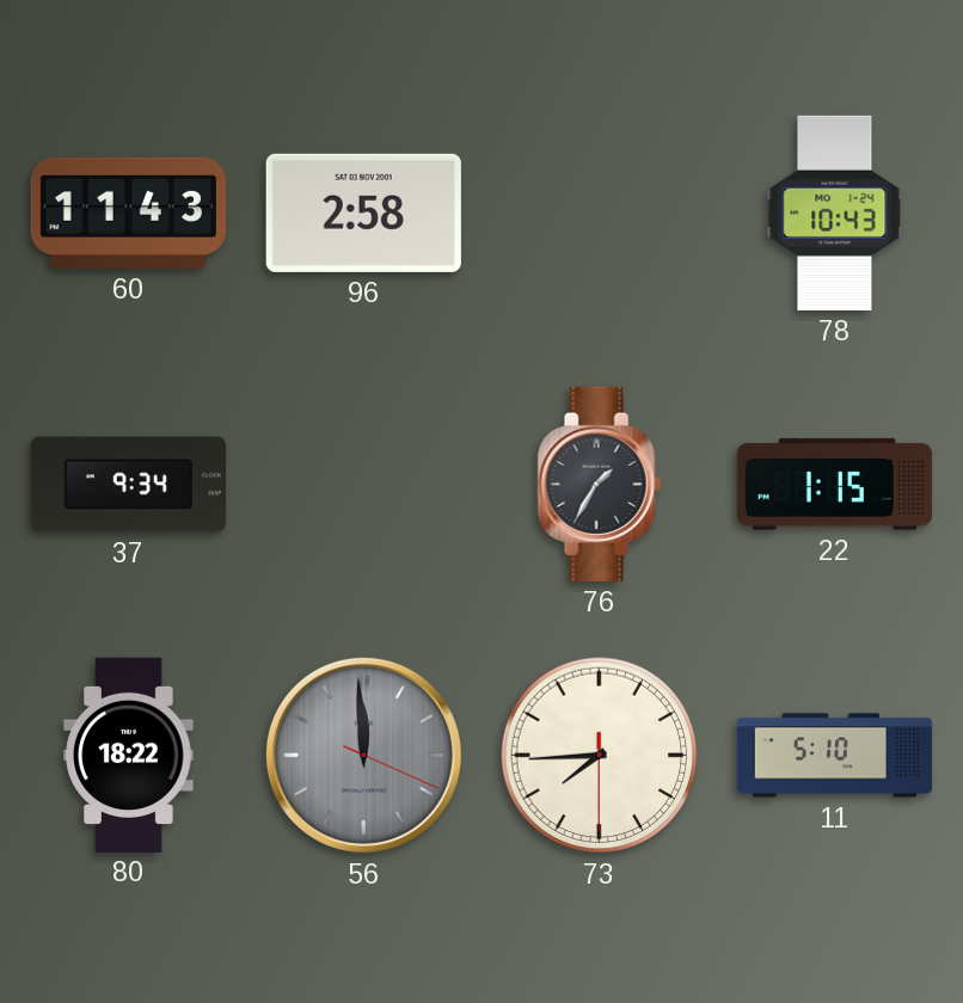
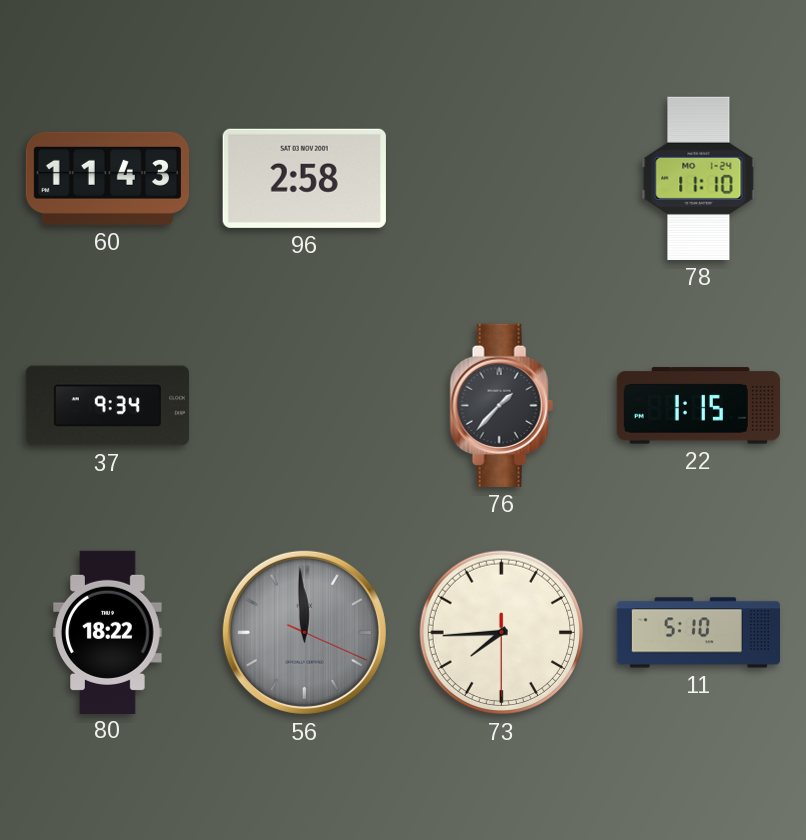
78: 10:43 -> 11:10
76: 1:35 -> 1:37
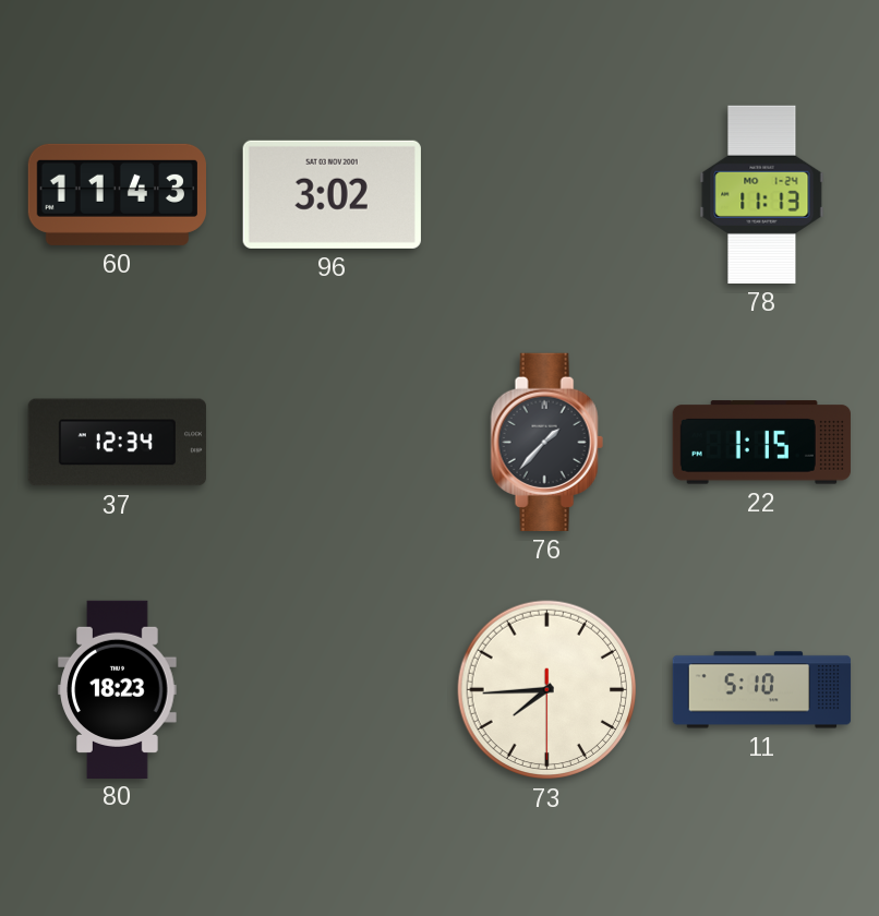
96: 2:58 -> 3:02
78: 11:10 -> 11:13
37: 9:34 -> 12:34
80: 18:22 -> 18:23
56: 11:59 -> none
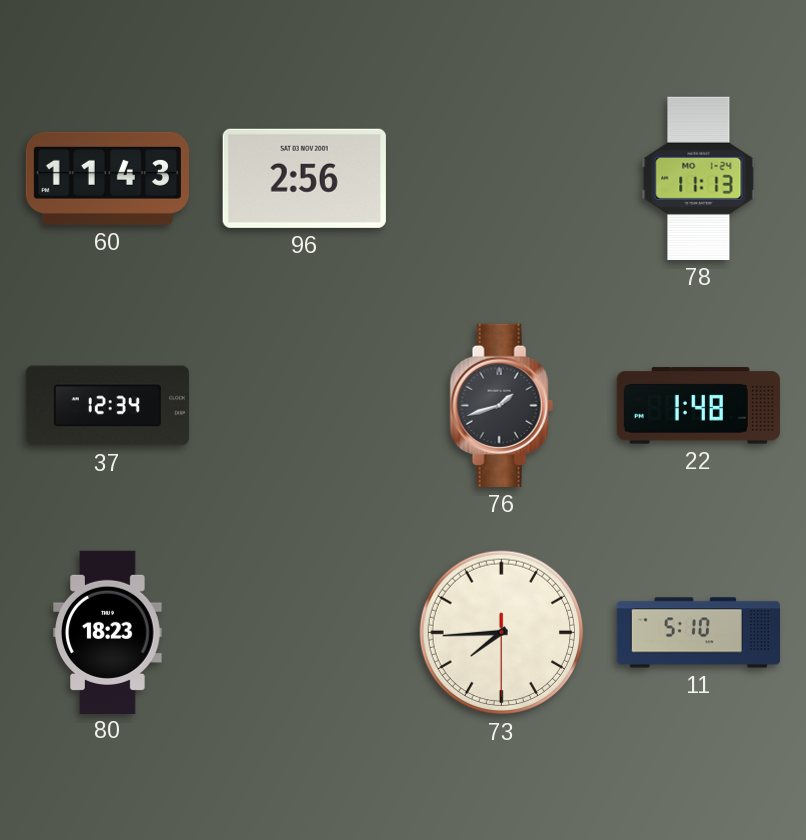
96: 3:02 -> 2:56
76: 1:37 -> 1:42
22: 1:15 -> 1:48
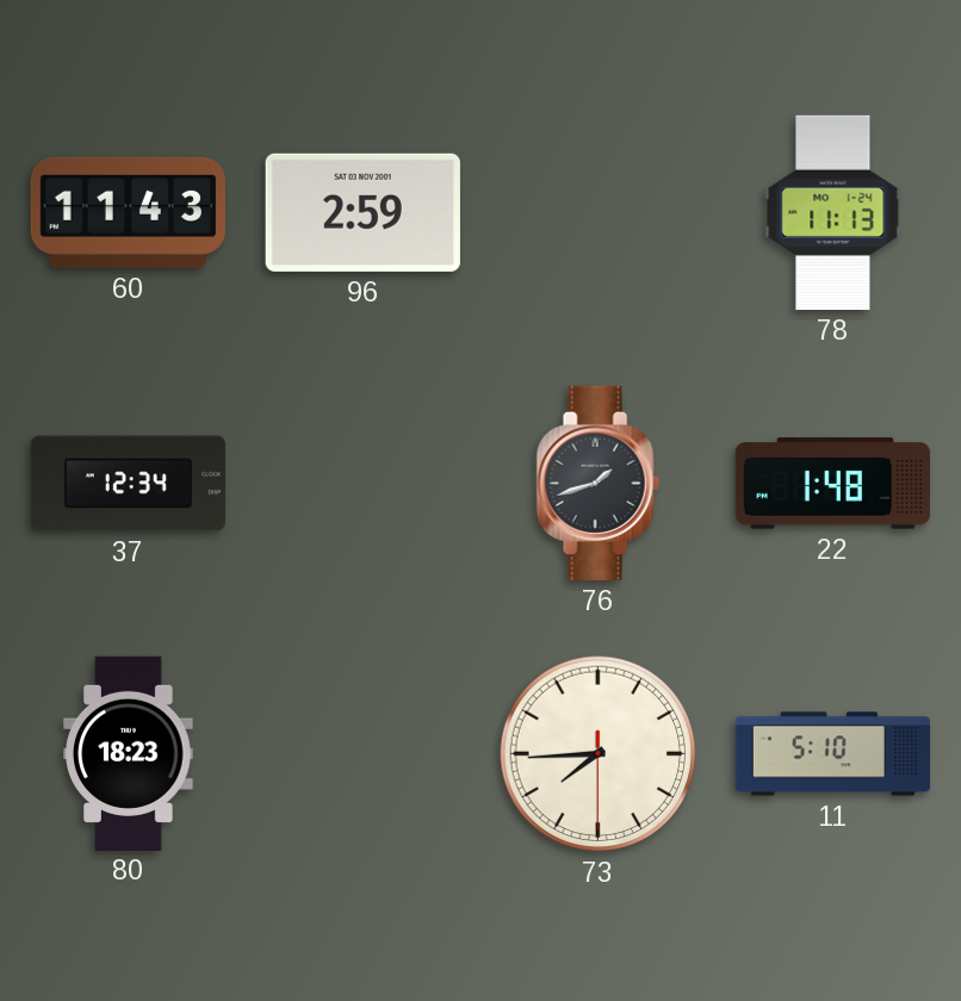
96: 2:56 -> 2:59
